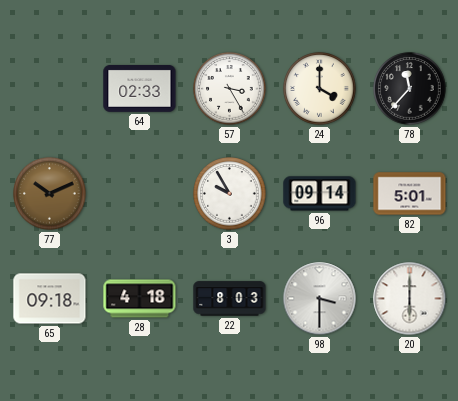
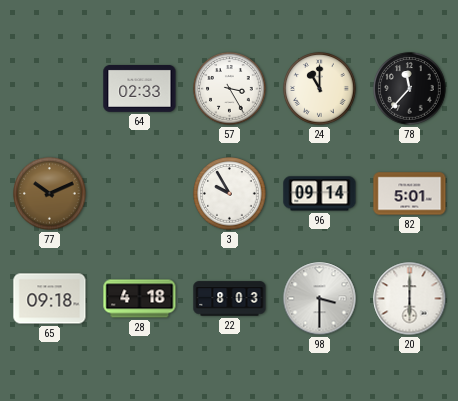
24: 4:00 -> 11:00
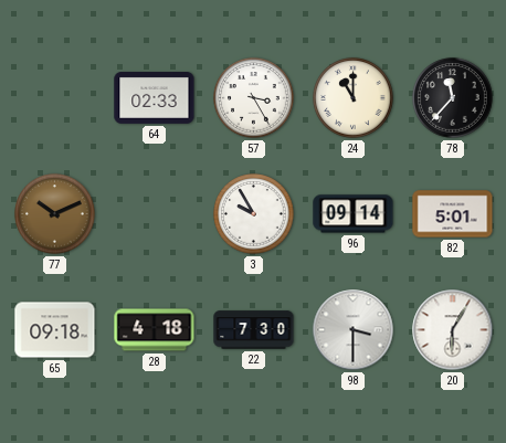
22: 8:03 -> 7:30
20: 6:00 -> 6:05
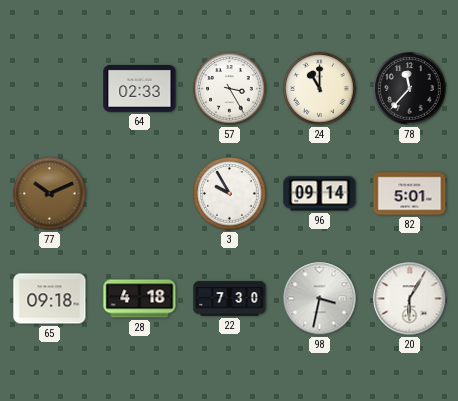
98: 3:30 -> 3:32
